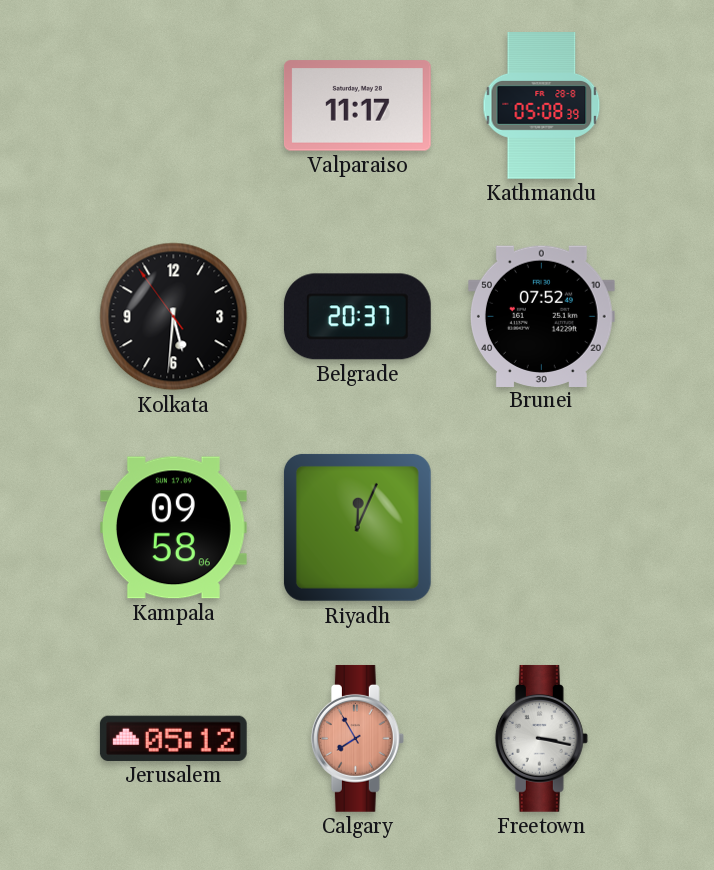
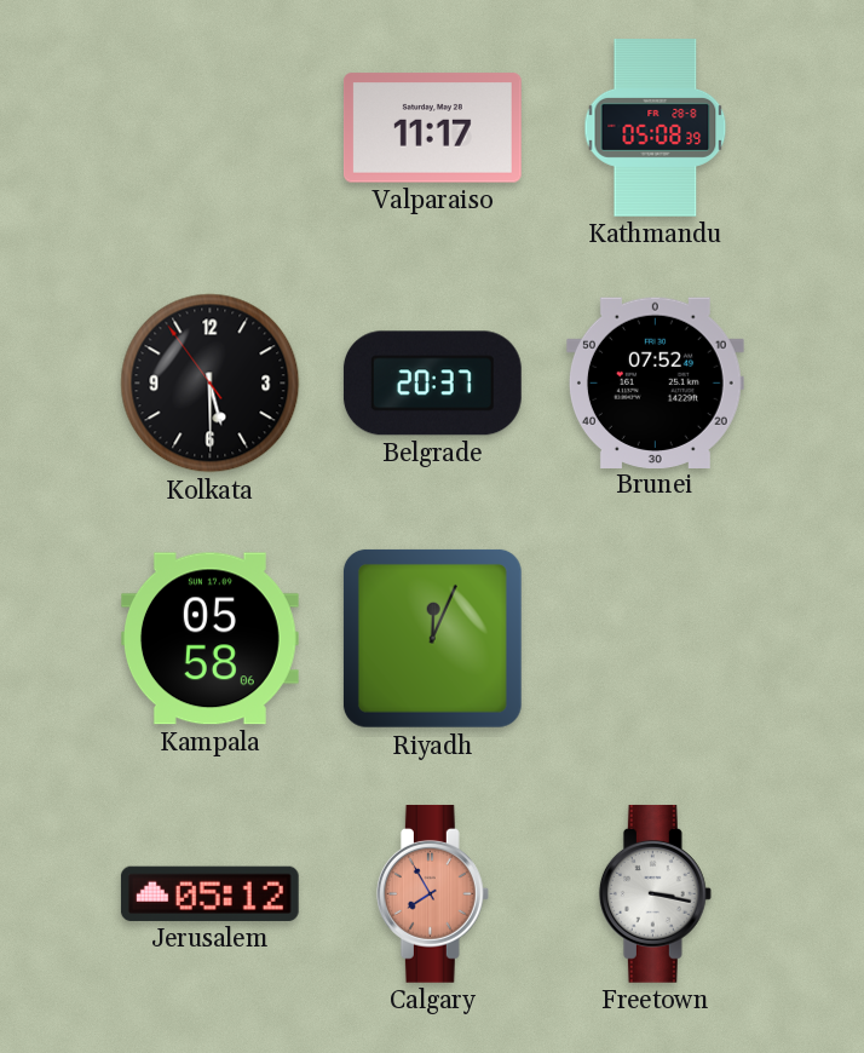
Kolkata: 5:30 -> 5:29
Kampala: 09:58 -> 05:58
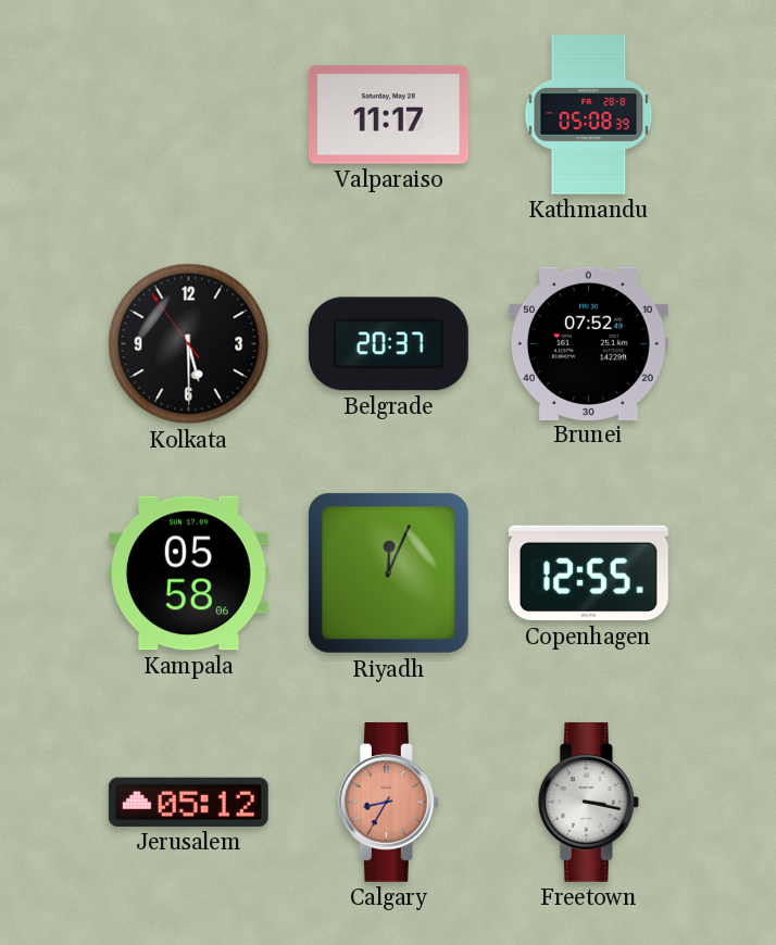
Copenhagen: none -> 12:55
Calgary: 7:55 -> 8:35
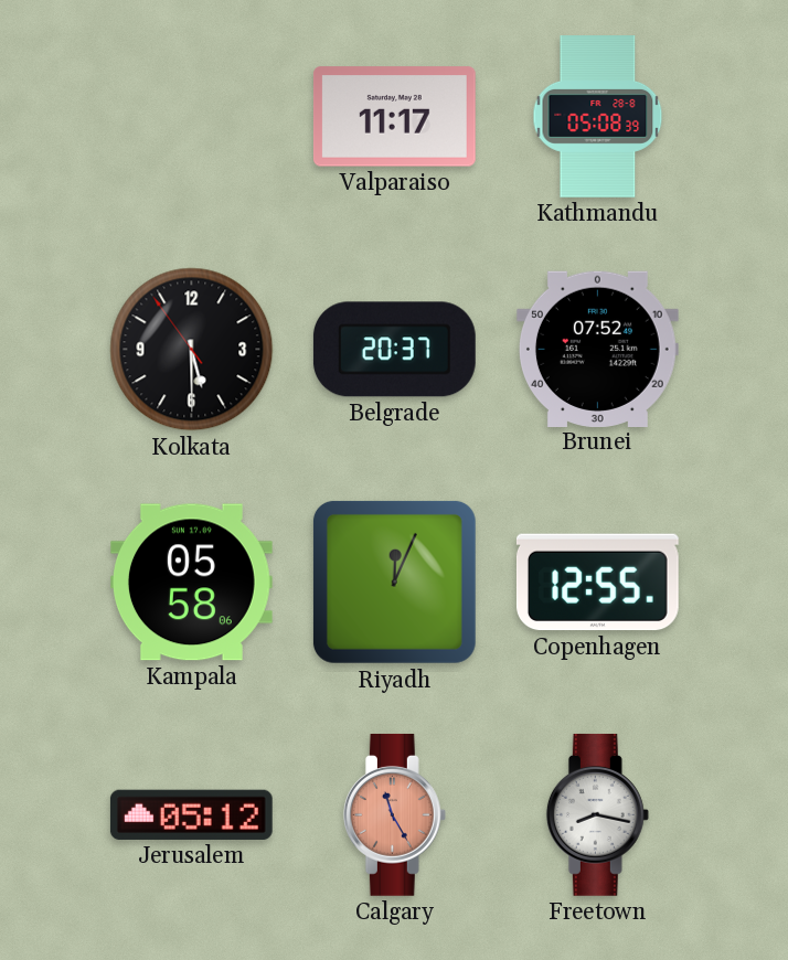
Calgary: 8:35 -> 11:25
Freetown: 3:17 -> 8:17
